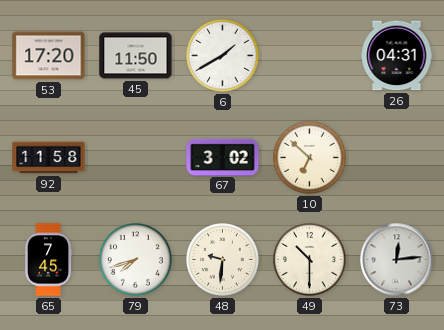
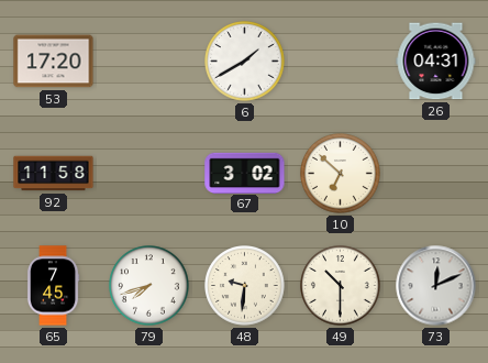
45: 11:50 -> none
73: 12:14 -> 12:11
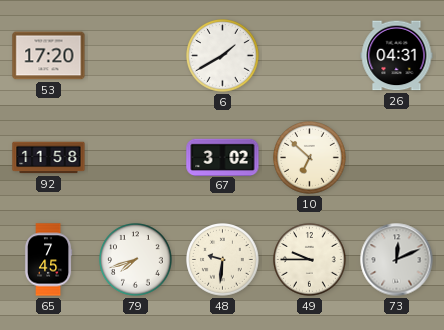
49: 10:30 -> 9:45
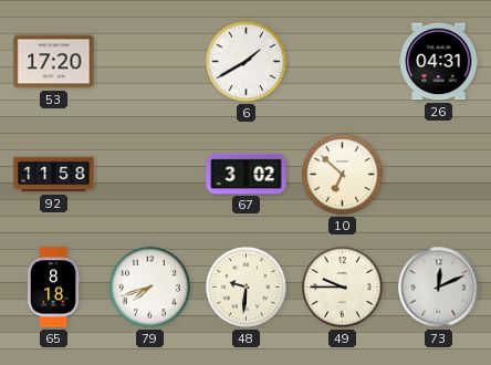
65: 7:45 -> 8:18
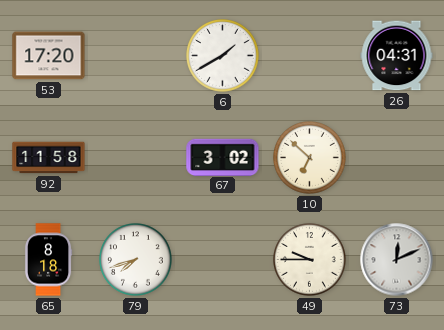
48: 9:31 -> none
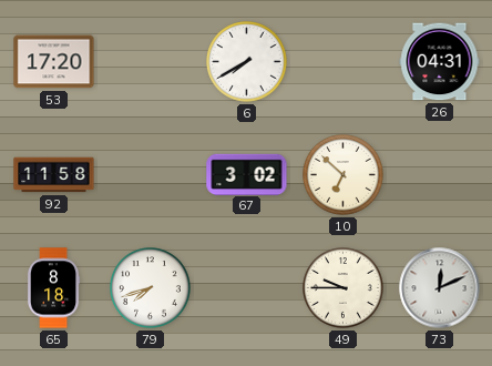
6: 1:40 -> 7:40
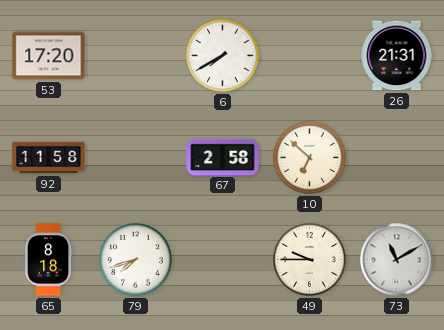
26: 04:31 -> 21:31
67: 3:02 -> 2:58
73: 12:11 -> 11:10
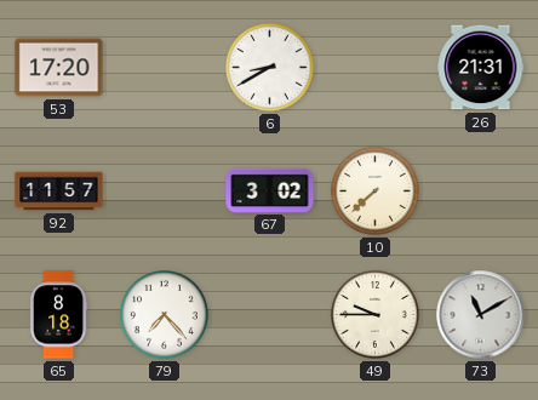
6: 7:40 -> 8:40
92: 11:58 -> 11:57
67: 2:58 -> 3:02
10: 6:52 -> 7:38
79: 7:42 -> 7:23
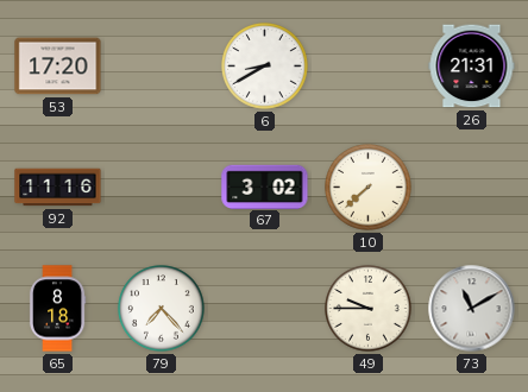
92: 11:57 -> 11:16
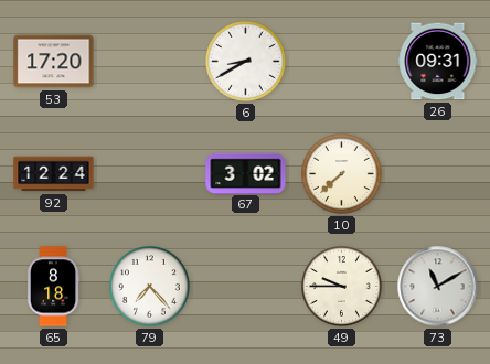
26: 21:31 -> 09:31
92: 11:16 -> 12:24
